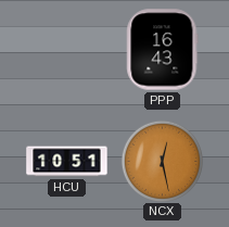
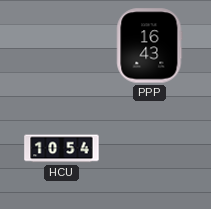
HCU: 10:51 -> 10:54
NCX: 12:28 -> none
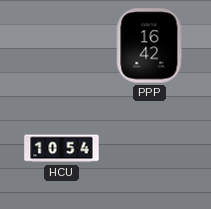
PPP: 16:43 -> 16:42
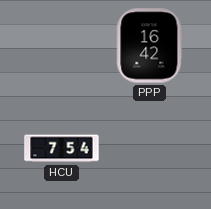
HCU: 10:54 -> 7:54
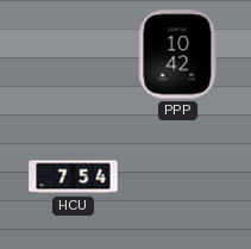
PPP: 16:42 -> 10:42
